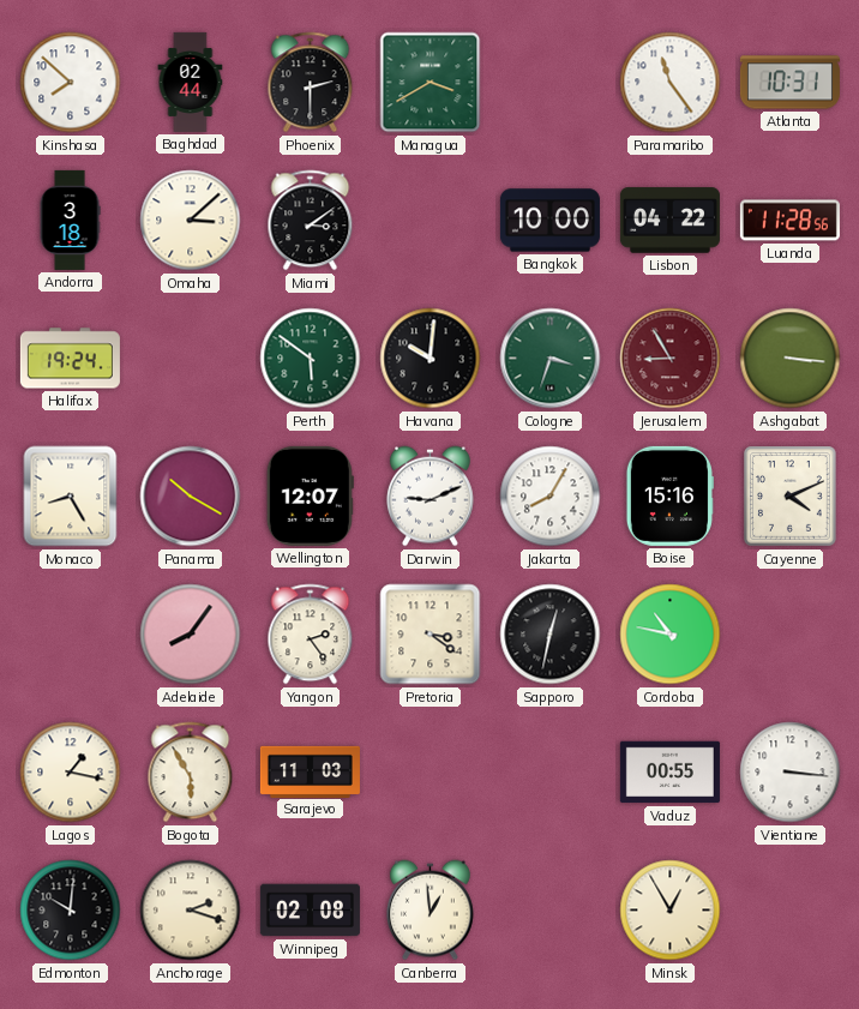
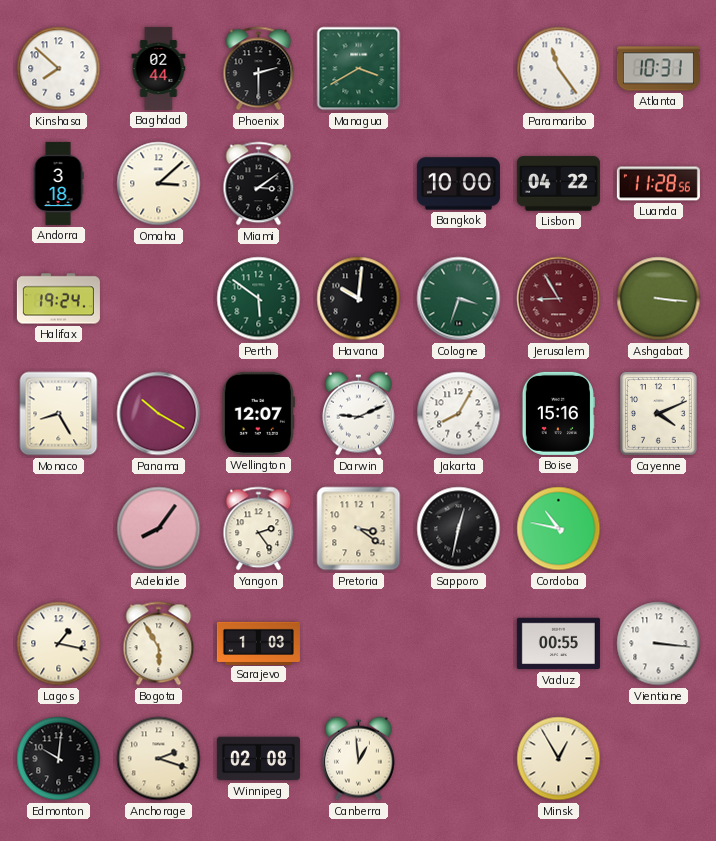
Sarajevo: 11:03 -> 1:03
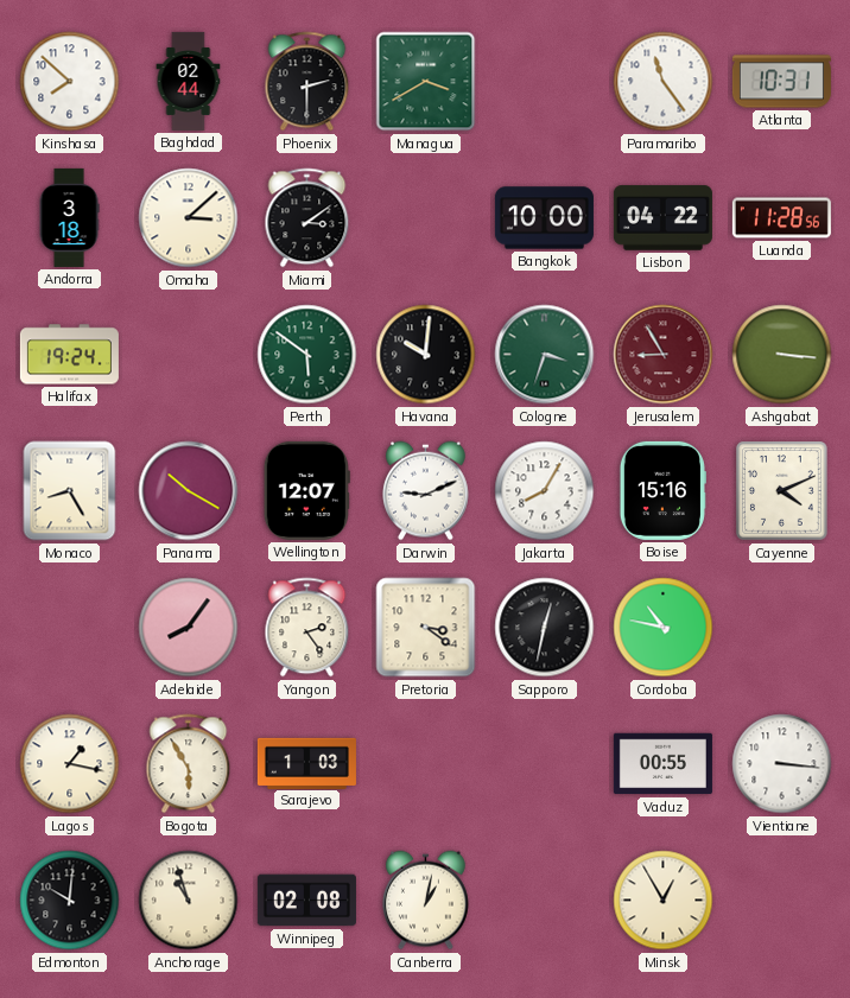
Anchorage: 2:18 -> 10:57
Canberra: 12:59 -> 1:02
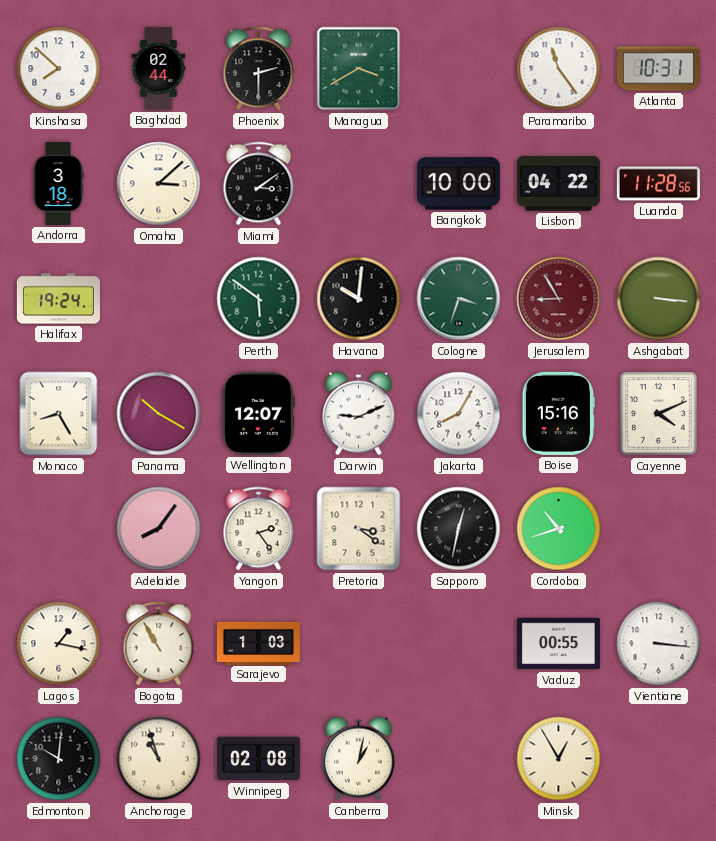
Cordoba: 10:47 -> 10:42
Bogota: 5:55 -> 10:55
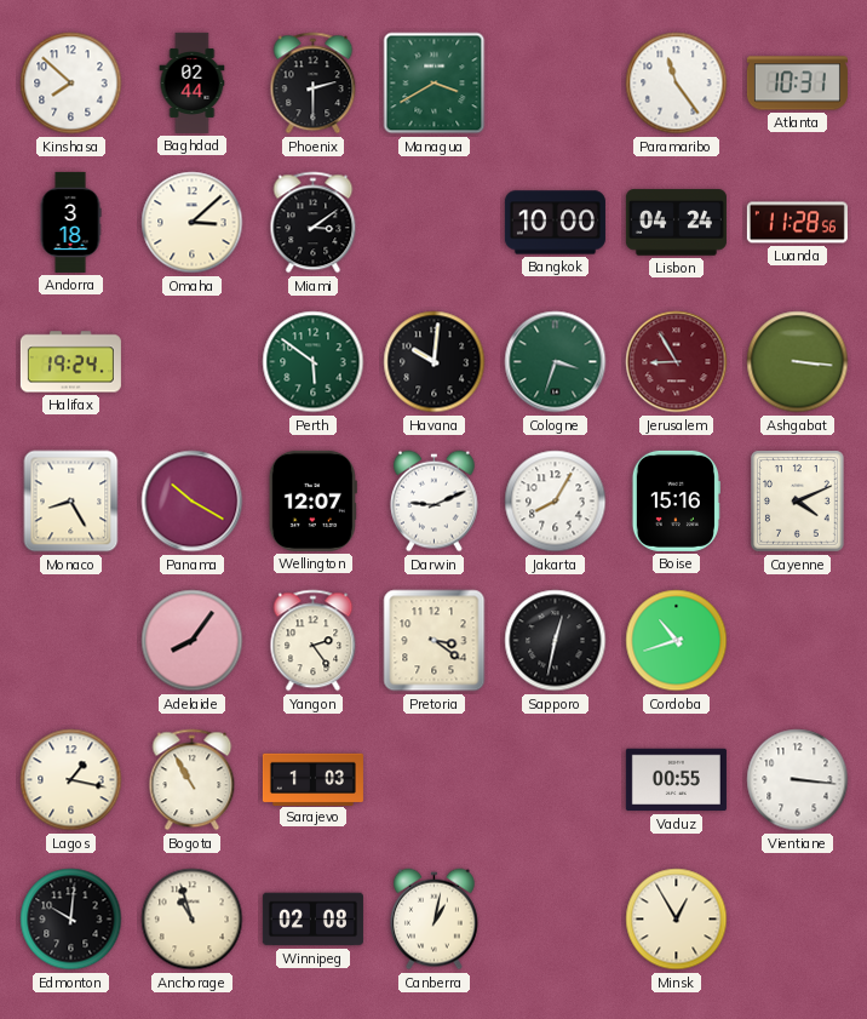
Lisbon: 04:22 -> 04:24
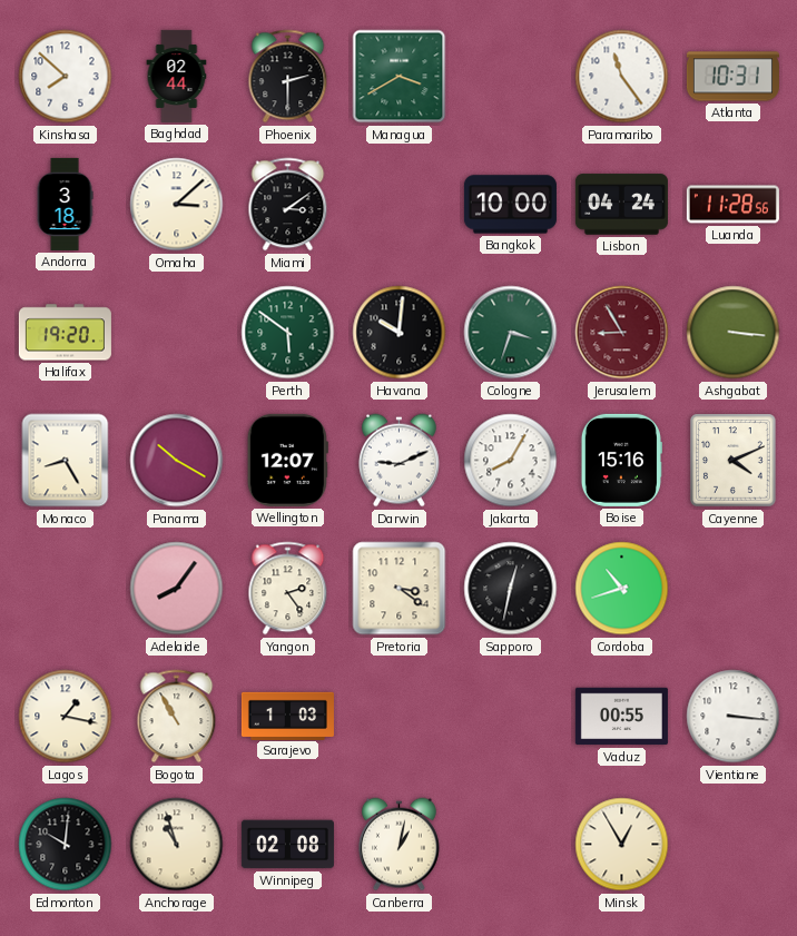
Halifax: 19:24 -> 19:20
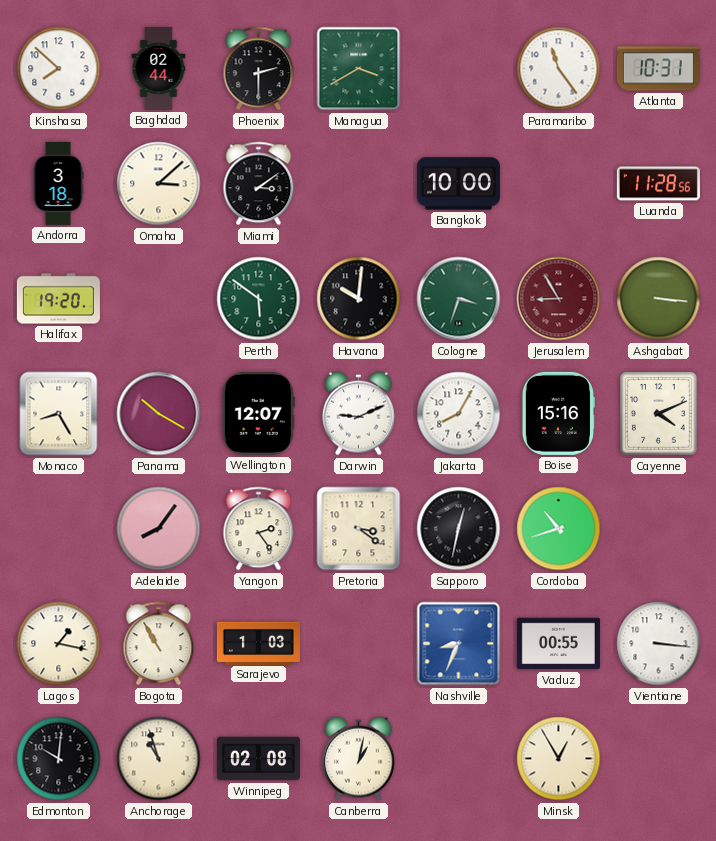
Lisbon: 04:24 -> none
Nashville: none -> 8:34
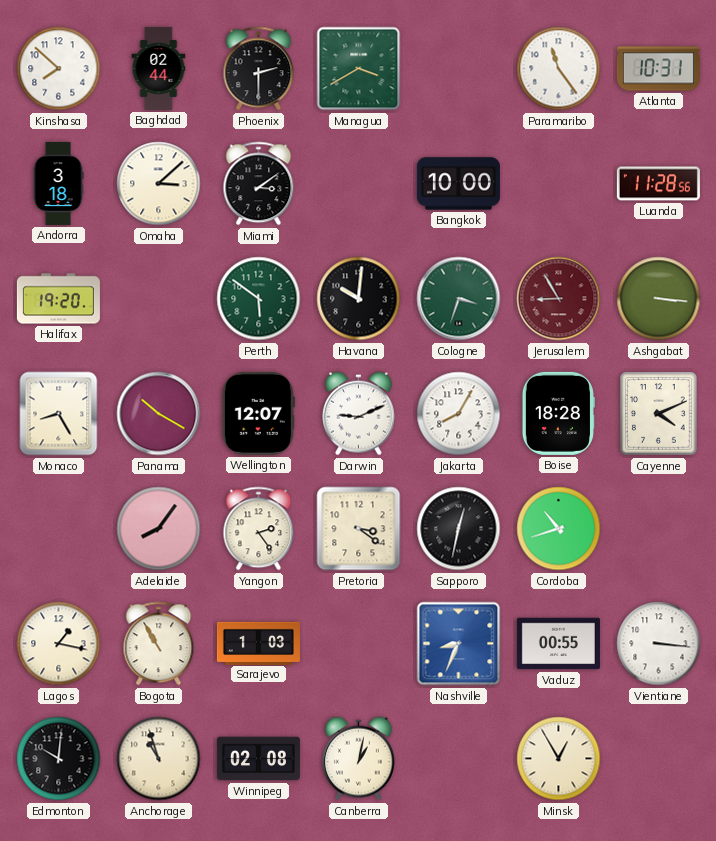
Boise: 15:16 -> 18:28
